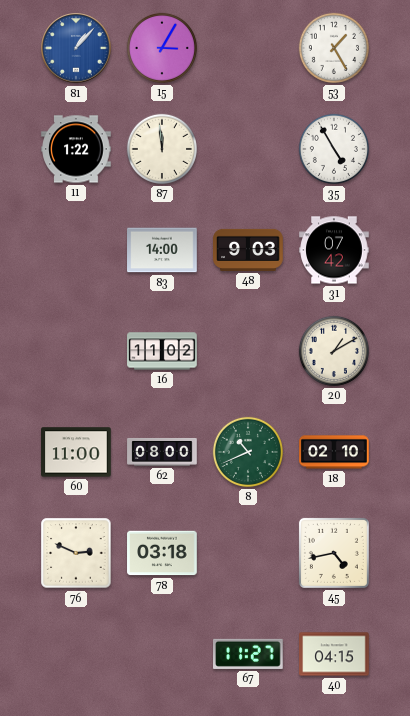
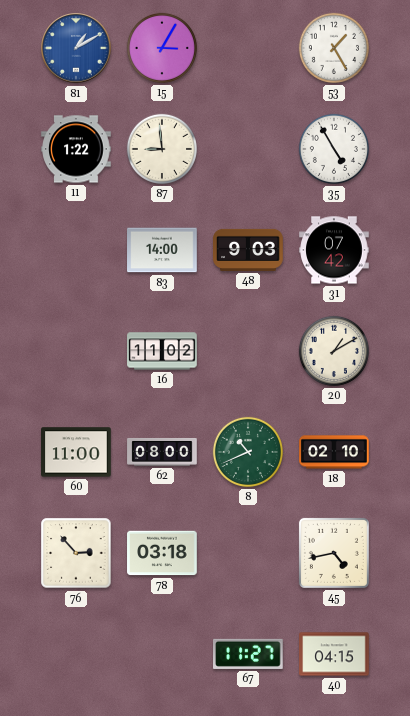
81: 1:07 -> 1:10
87: 11:59 -> 8:59
76: 2:49 -> 2:53
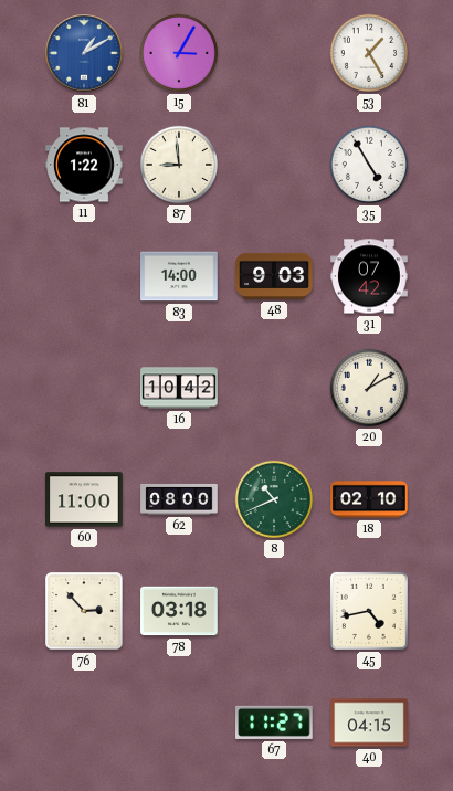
16: 11:02 -> 10:42
